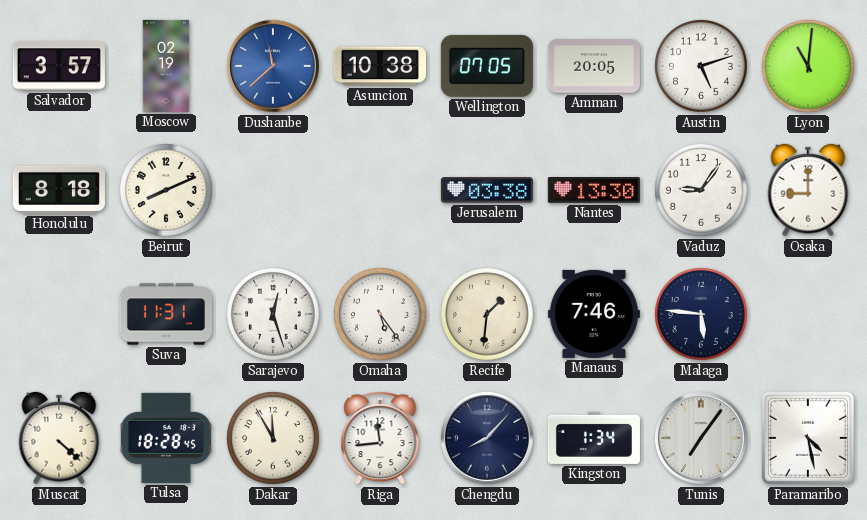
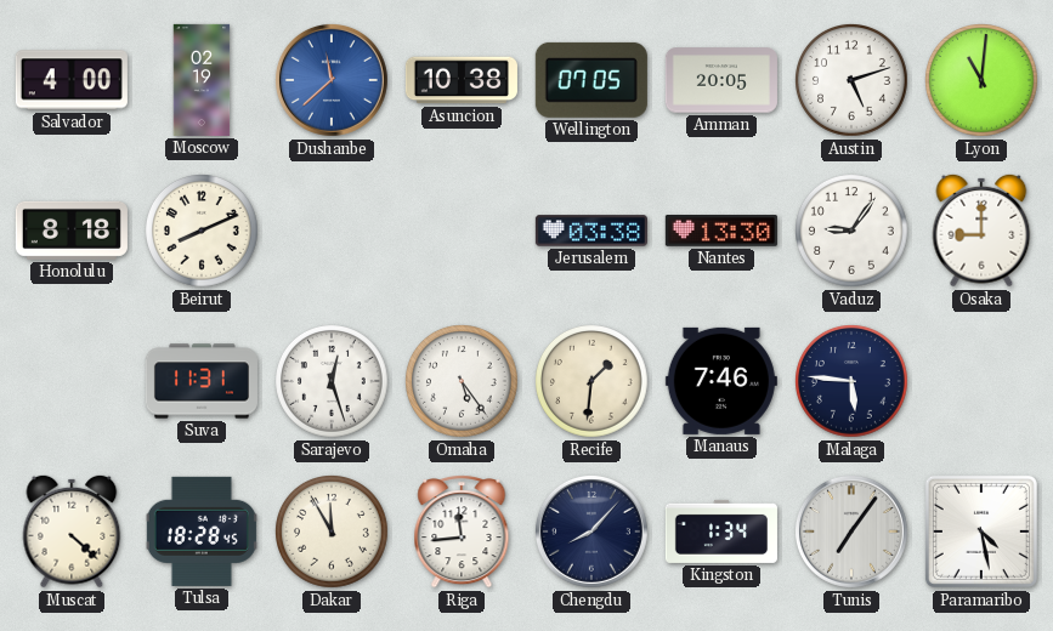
Salvador: 3:57 -> 4:00
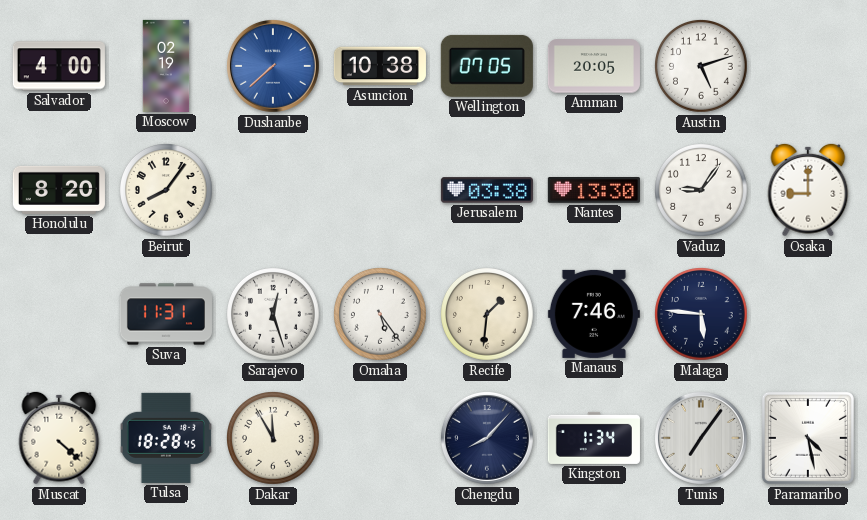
Dushanbe: 11:38 -> 7:38
Lyon: 11:01 -> none
Honolulu: 8:18 -> 8:20
Beirut: 8:11 -> 8:06
Riga: 11:44 -> none
